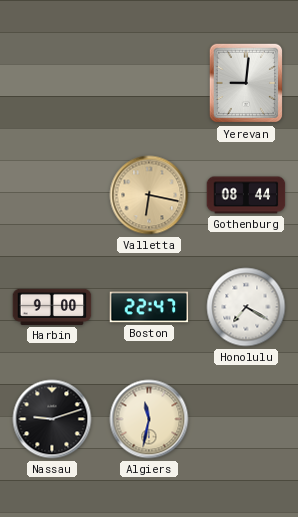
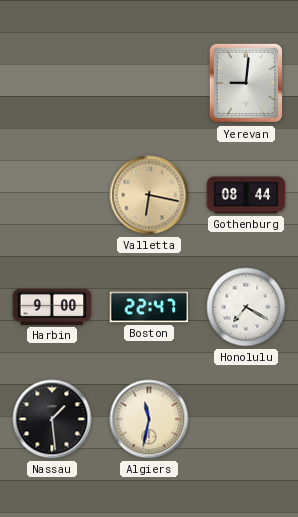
Nassau: 9:12 -> 1:29
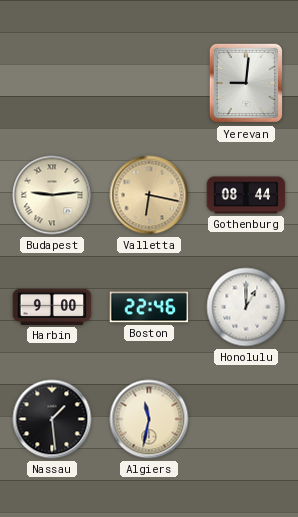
Budapest: none -> 9:14
Boston: 22:47 -> 22:46
Honolulu: 7:20 -> 1:00
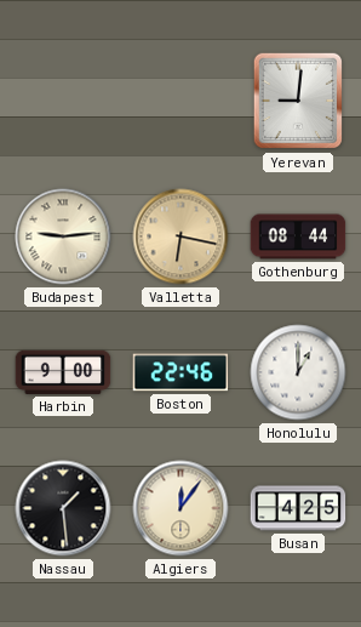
Algiers: 11:32 -> 12:06
Busan: none -> 4:25
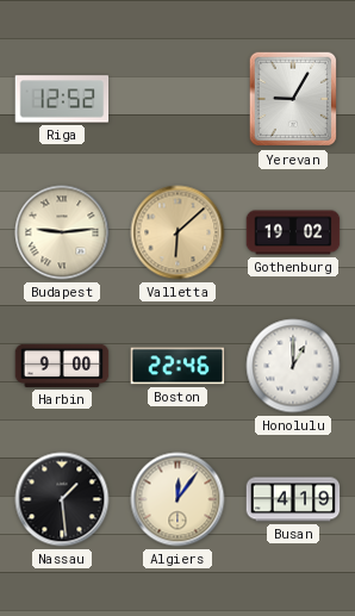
Riga: none -> 12:52
Yerevan: 9:01 -> 9:05
Valletta: 6:17 -> 6:08
Gothenburg: 08:44 -> 19:02
Busan: 4:25 -> 4:19
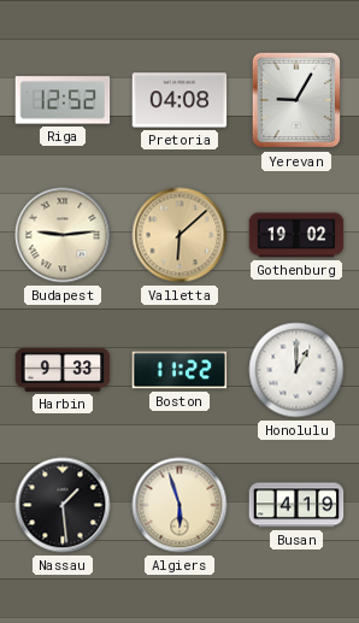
Pretoria: none -> 04:08
Harbin: 9:00 -> 9:33
Boston: 22:46 -> 11:22
Algiers: 12:06 -> 5:57
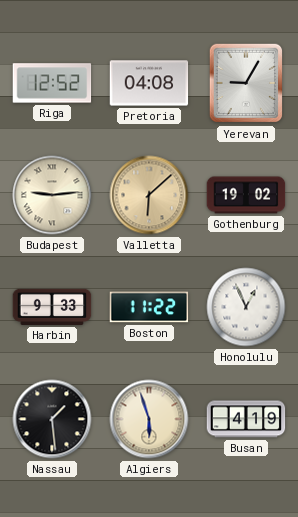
Honolulu: 1:00 -> 12:56
